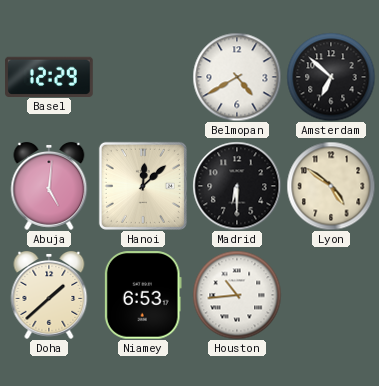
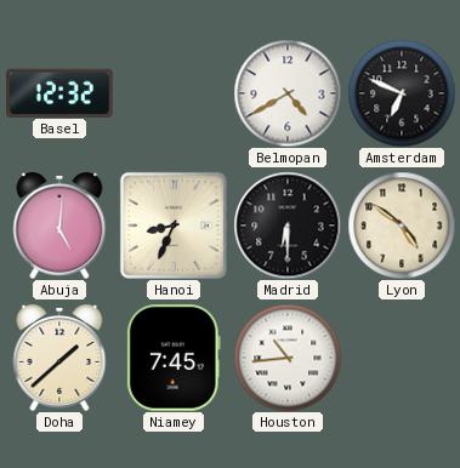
Basel: 12:29 -> 12:32
Amsterdam: 6:52 -> 6:49
Hanoi: 12:08 -> 8:34
Niamey: 6:53 -> 7:45
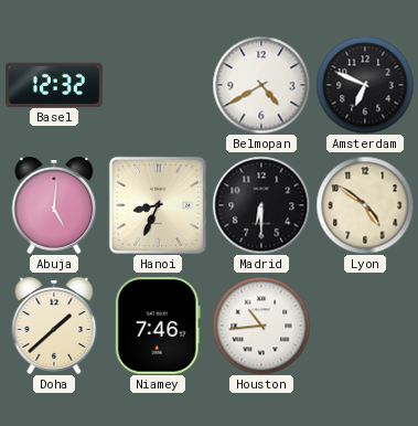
Niamey: 7:45 -> 7:46
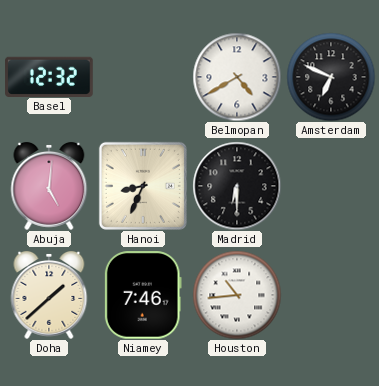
Lyon: 4:51 -> none
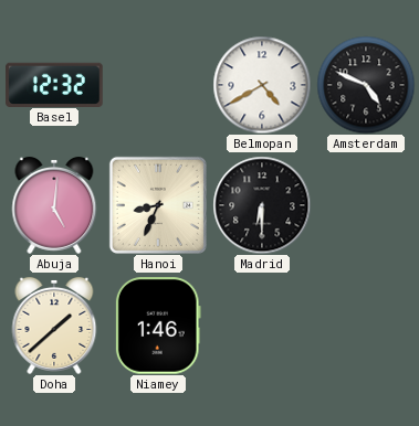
Amsterdam: 6:49 -> 4:49
Niamey: 7:46 -> 1:46
Houston: 10:44 -> none
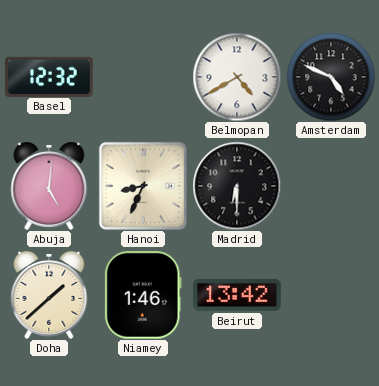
Beirut: none -> 13:42
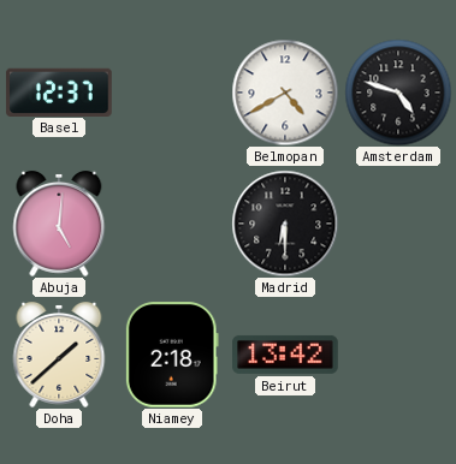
Basel: 12:32 -> 12:37
Amsterdam: 4:49 -> 4:48
Hanoi: 8:34 -> none
Niamey: 1:46 -> 2:18
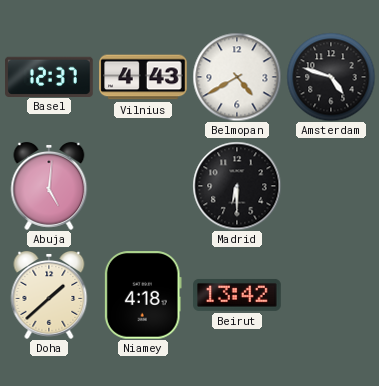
Vilnius: none -> 4:43
Niamey: 2:18 -> 4:18
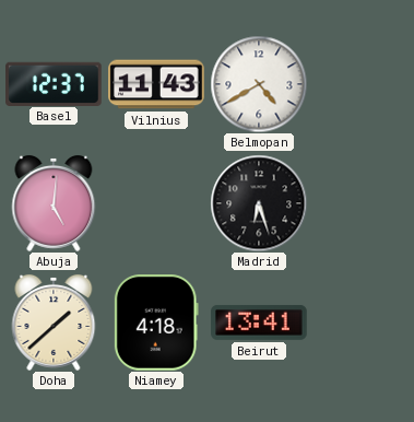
Vilnius: 4:43 -> 11:43
Amsterdam: 4:48 -> none
Madrid: 6:30 -> 6:27
Beirut: 13:42 -> 13:41
